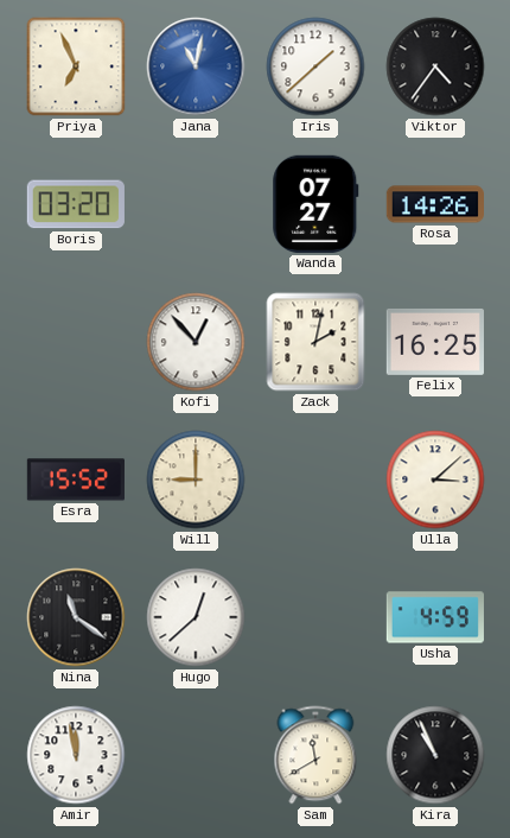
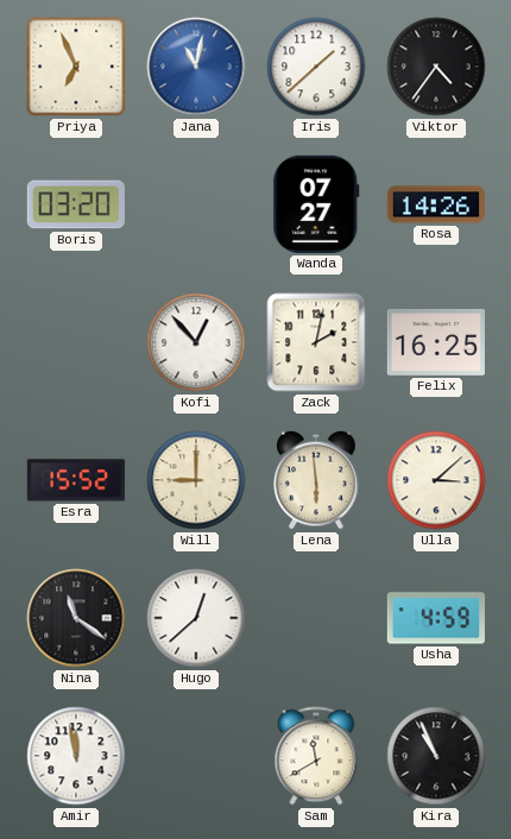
Lena: none -> 5:59
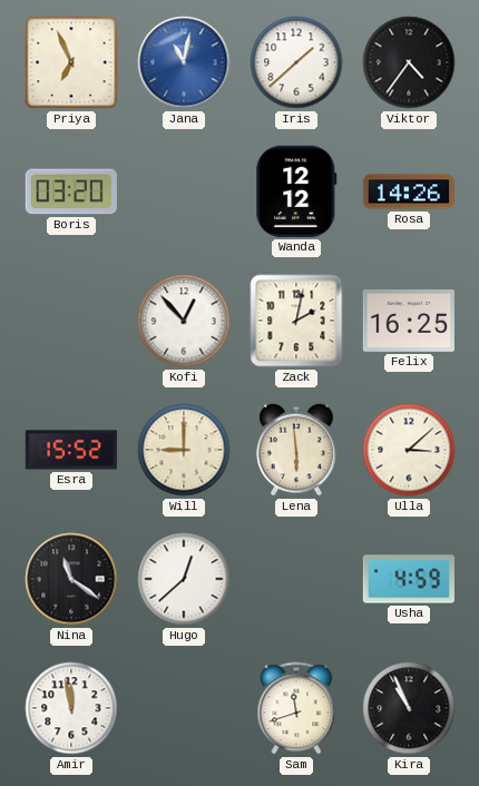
Wanda: 07:27 -> 12:12
Sam: 11:40 -> 11:42
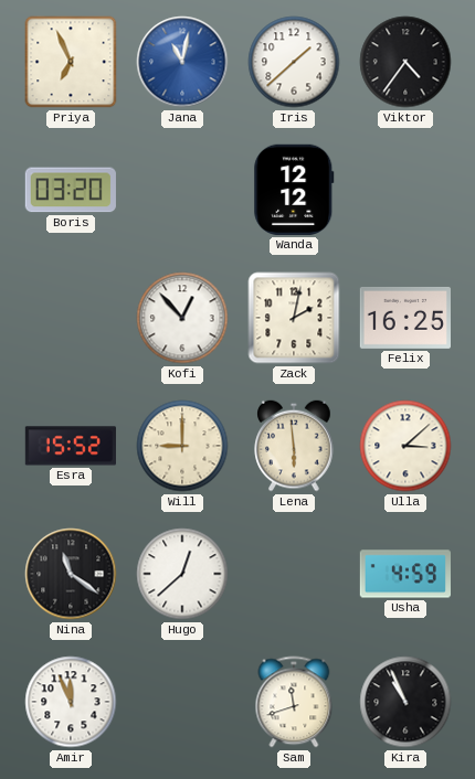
Rosa: 14:26 -> none
Amir: 11:58 -> 11:56
